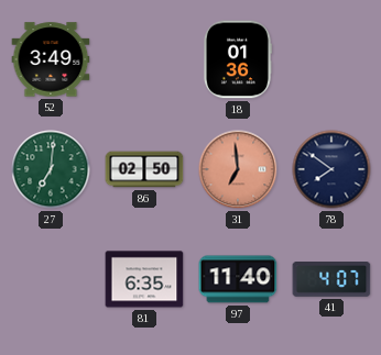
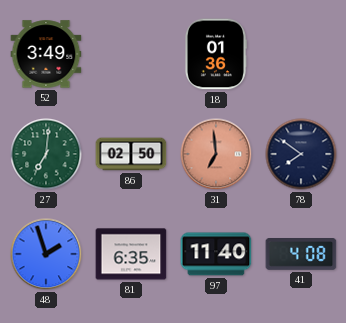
48: none -> 1:57
41: 4:07 -> 4:08
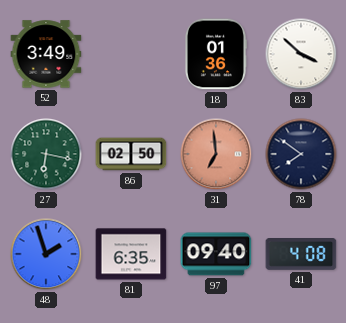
83: none -> 3:52
27: 7:01 -> 6:17
97: 11:40 -> 09:40
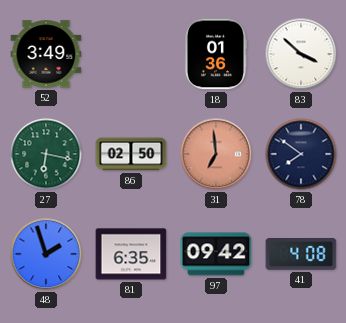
97: 09:40 -> 09:42
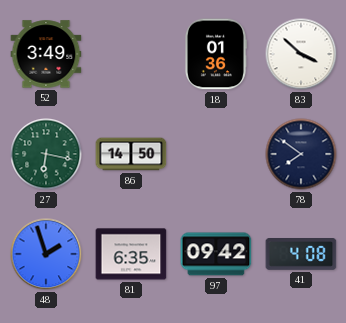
86: 02:50 -> 14:50
31: 6:59 -> none
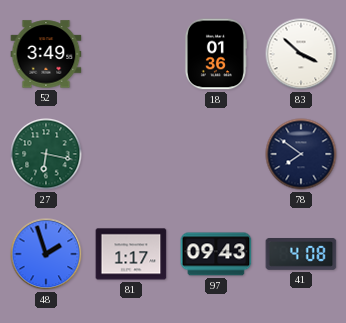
86: 14:50 -> none
81: 6:35 -> 1:17
97: 09:42 -> 09:43
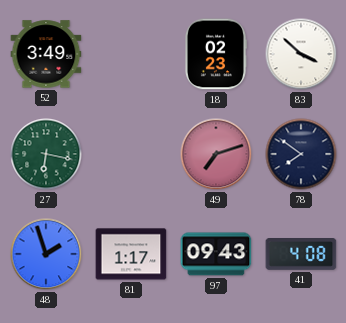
18: 01:36 -> 02:23
49: none -> 7:12
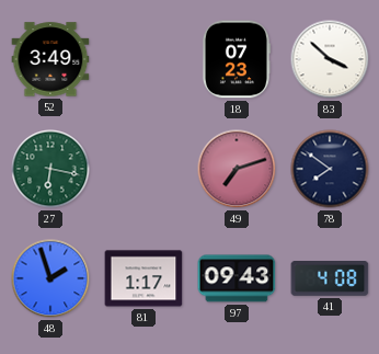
18: 02:23 -> 07:23
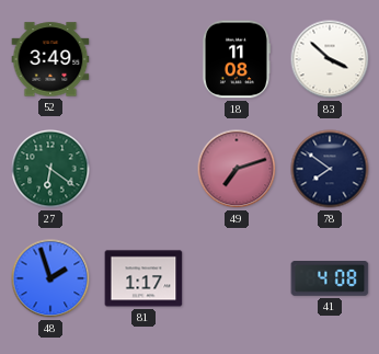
18: 07:23 -> 11:08
27: 6:17 -> 6:21
97: 09:43 -> none
